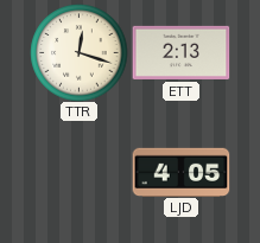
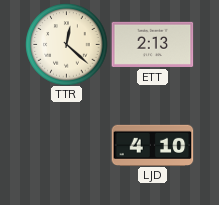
TTR: 12:18 -> 12:22
LJD: 4:05 -> 4:10
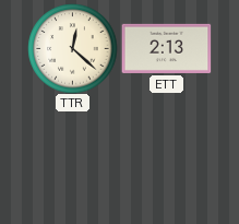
LJD: 4:10 -> none
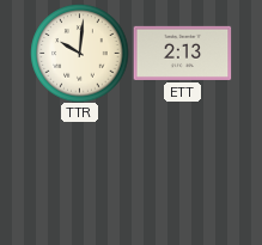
TTR: 12:22 -> 10:01
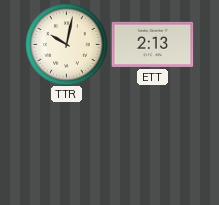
TTR: 10:01 -> 10:02
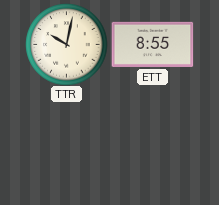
ETT: 2:13 -> 8:55
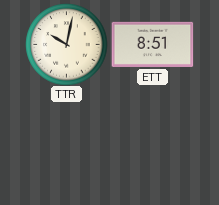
ETT: 8:55 -> 8:51
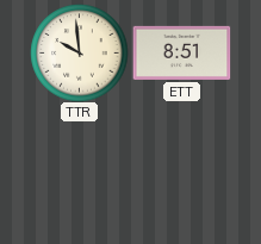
TTR: 10:02 -> 9:59
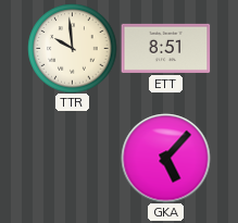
GKA: none -> 5:07
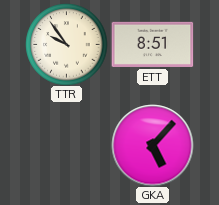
TTR: 9:59 -> 9:54
